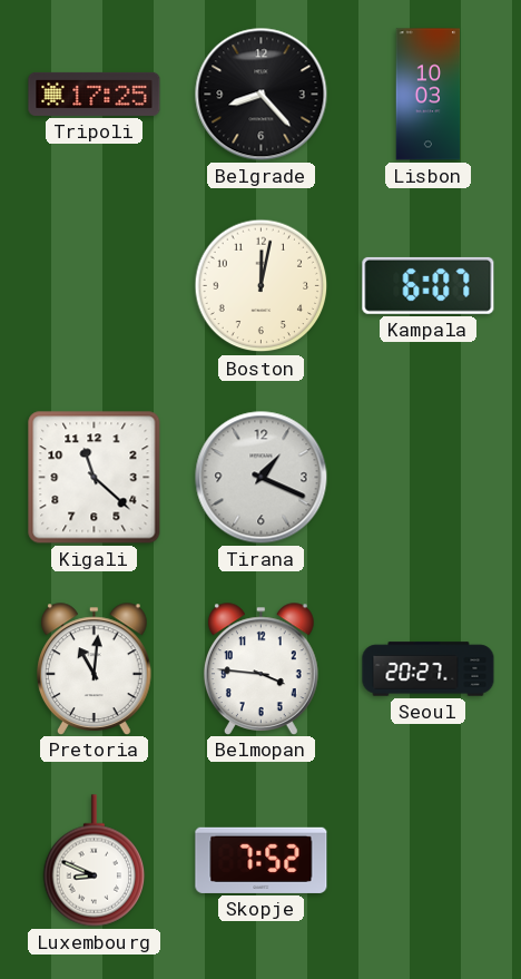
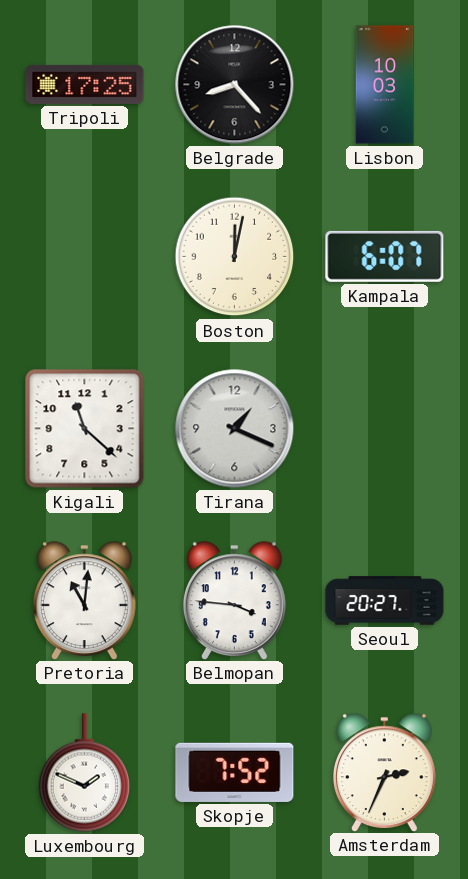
Luxembourg: 8:49 -> 1:49
Amsterdam: none -> 2:34
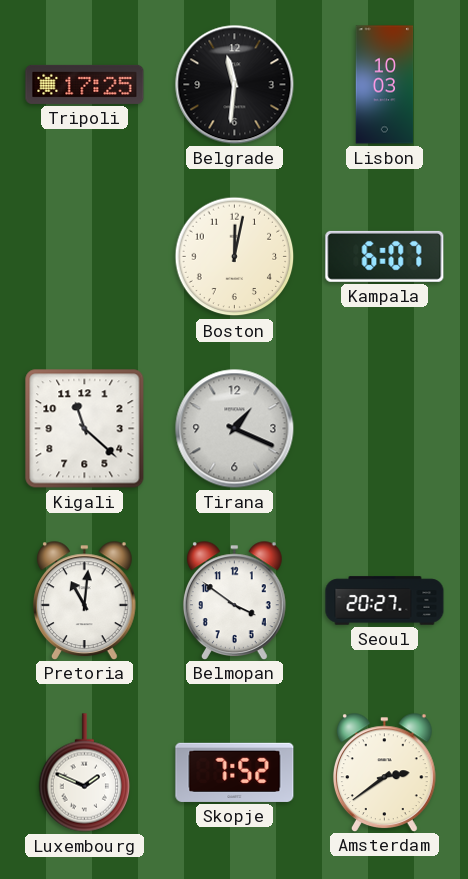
Belgrade: 8:23 -> 11:31
Belmopan: 3:46 -> 3:51
Amsterdam: 2:34 -> 2:39
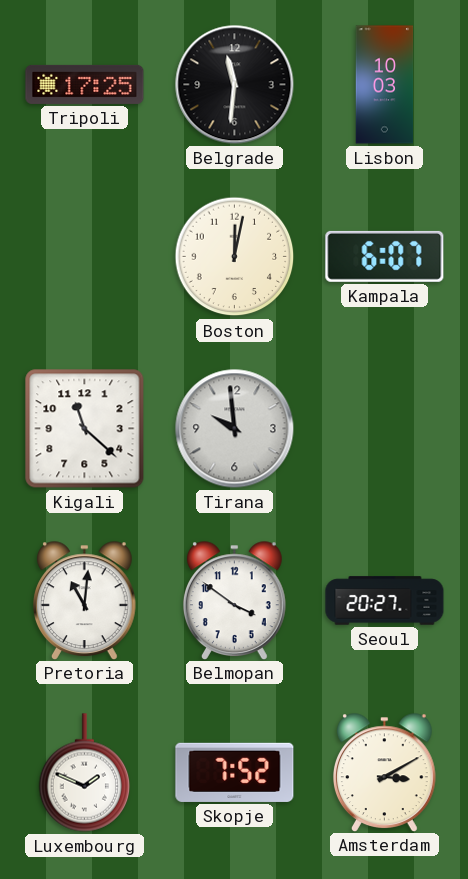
Tirana: 1:19 -> 9:59
Amsterdam: 2:39 -> 3:10
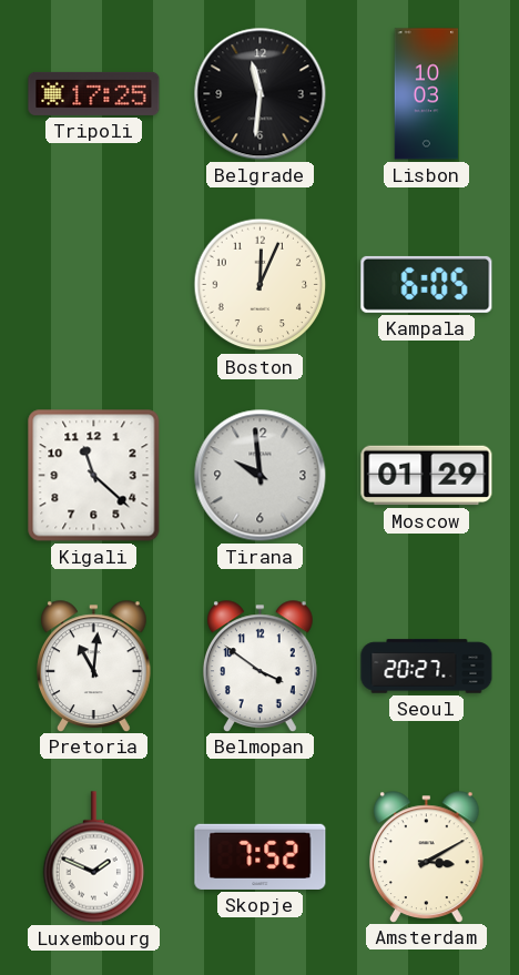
Boston: 12:02 -> 12:04
Kampala: 6:07 -> 6:05
Moscow: none -> 01:29
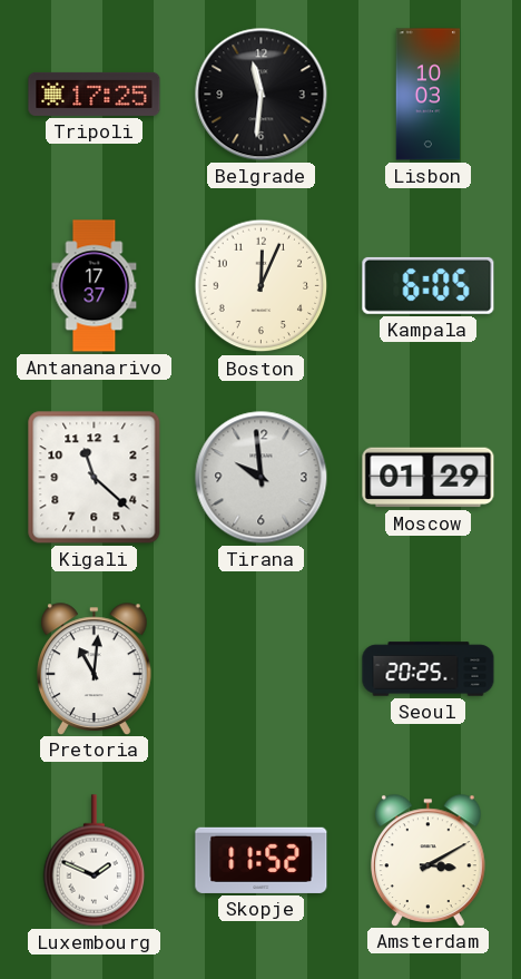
Antananarivo: none -> 17:37
Belmopan: 3:51 -> none
Seoul: 20:27 -> 20:25
Skopje: 7:52 -> 11:52
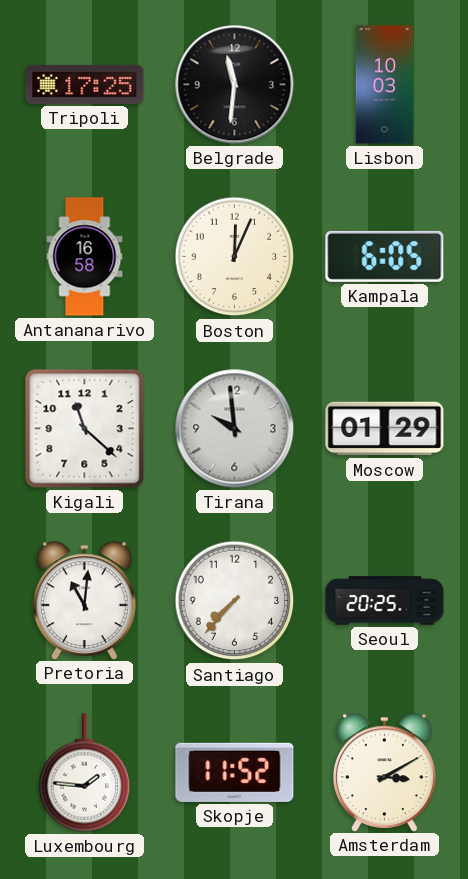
Antananarivo: 17:37 -> 16:58
Santiago: none -> 7:37
Luxembourg: 1:49 -> 1:46
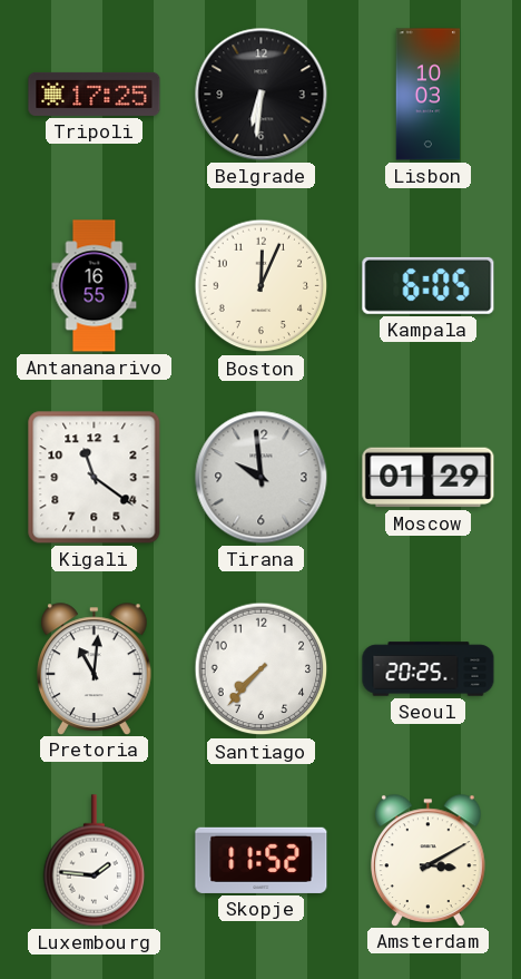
Belgrade: 11:31 -> 6:31
Antananarivo: 16:58 -> 16:55
Kigali: 11:22 -> 11:21
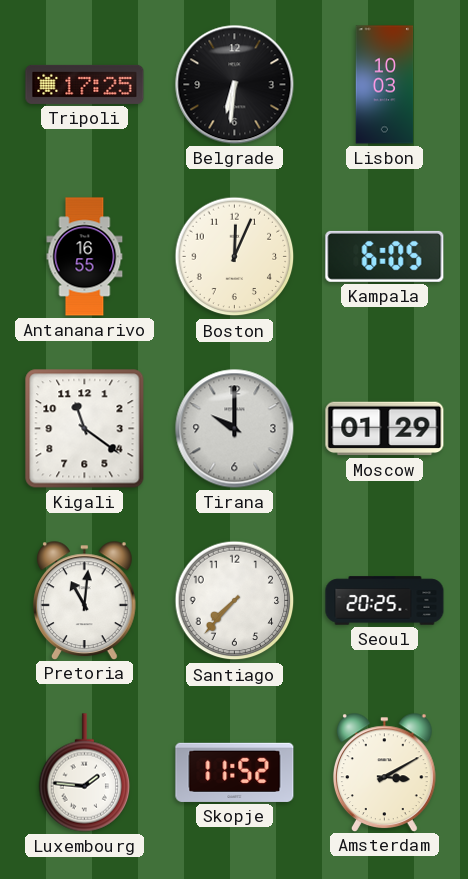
Tirana: 9:59 -> 10:00
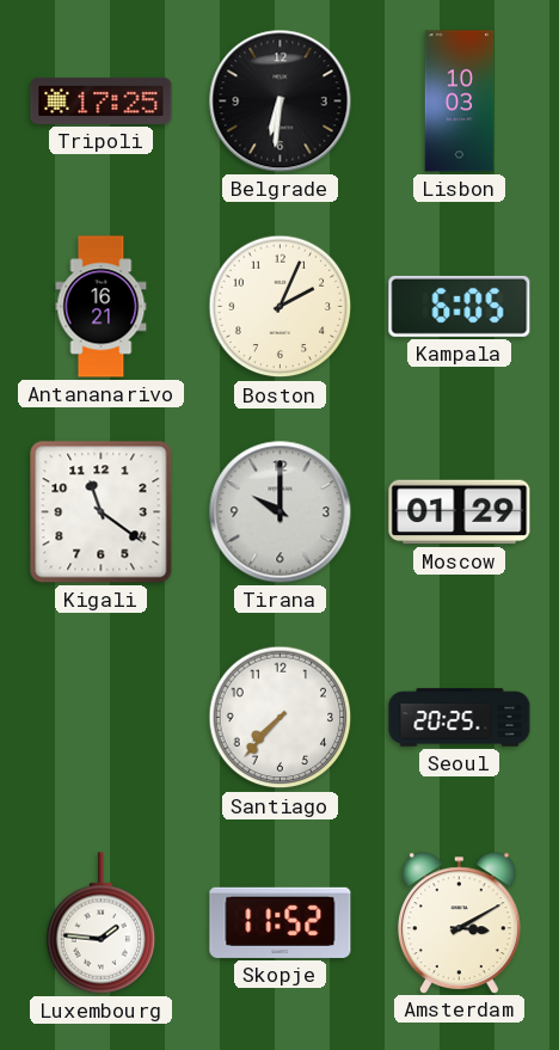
Antananarivo: 16:55 -> 16:21
Boston: 12:04 -> 2:04
Pretoria: 11:01 -> none
